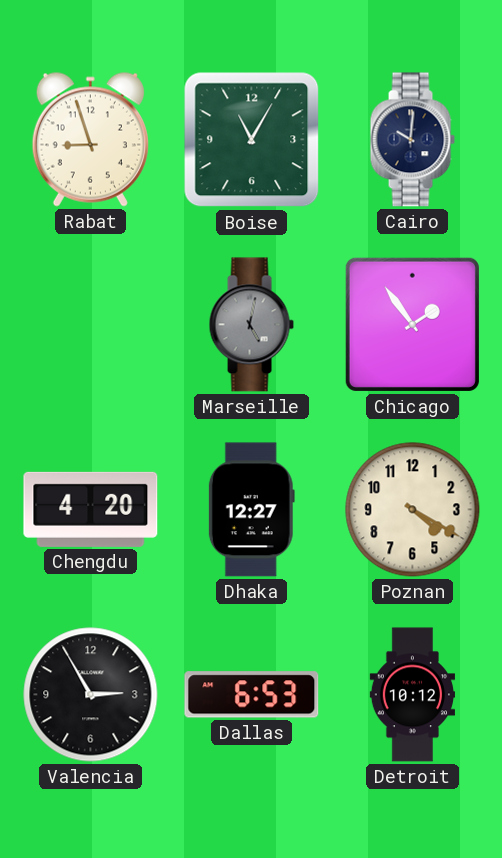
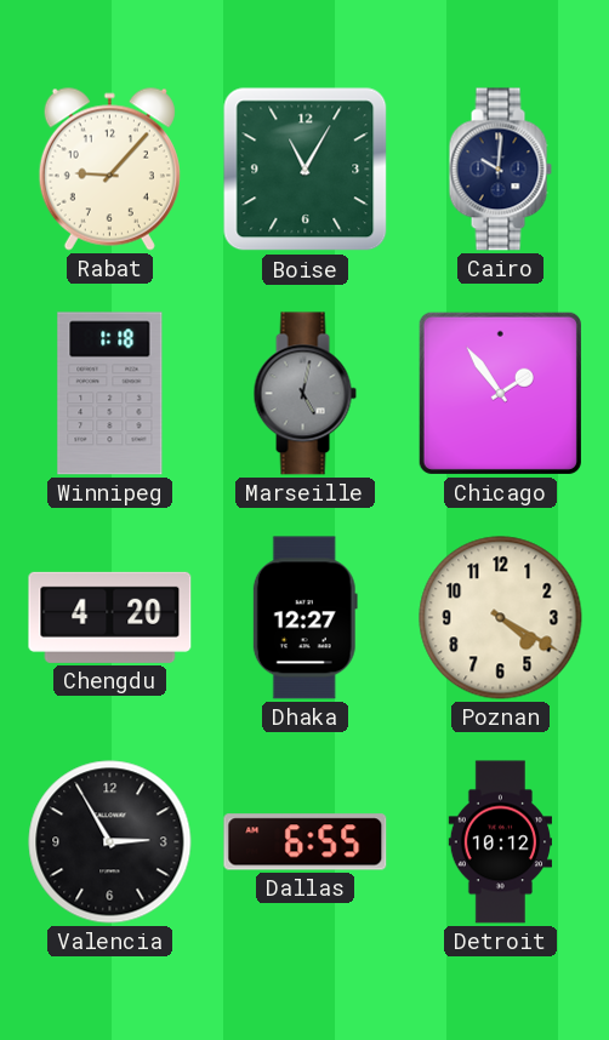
Rabat: 8:57 -> 9:07
Winnipeg: none -> 1:18
Dallas: 6:53 -> 6:55
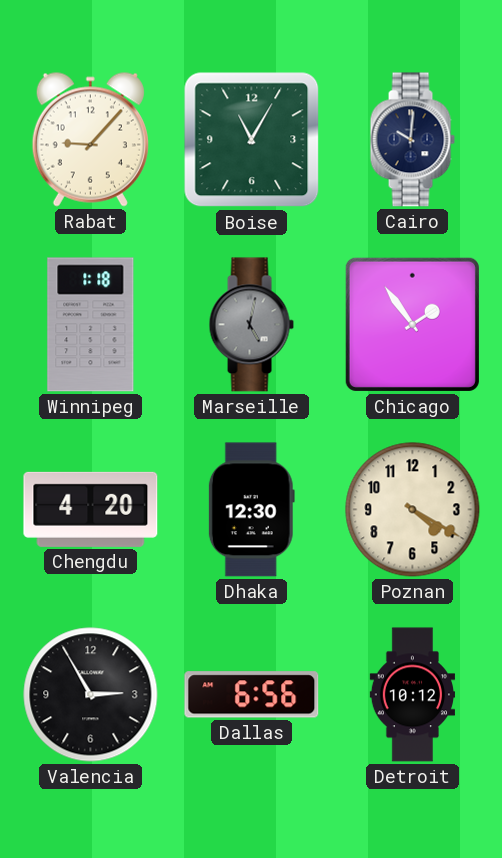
Dhaka: 12:27 -> 12:30
Dallas: 6:55 -> 6:56
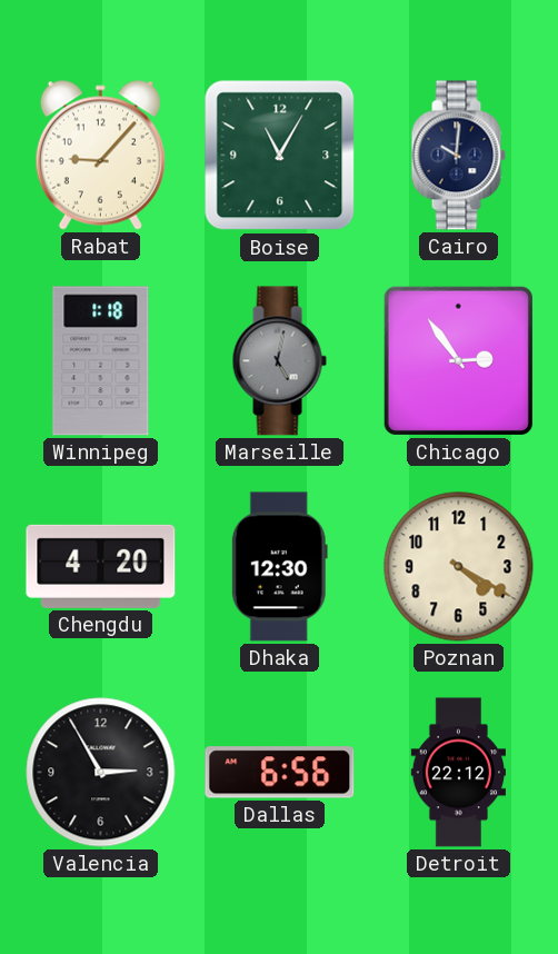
Chicago: 1:54 -> 2:54
Detroit: 10:12 -> 22:12
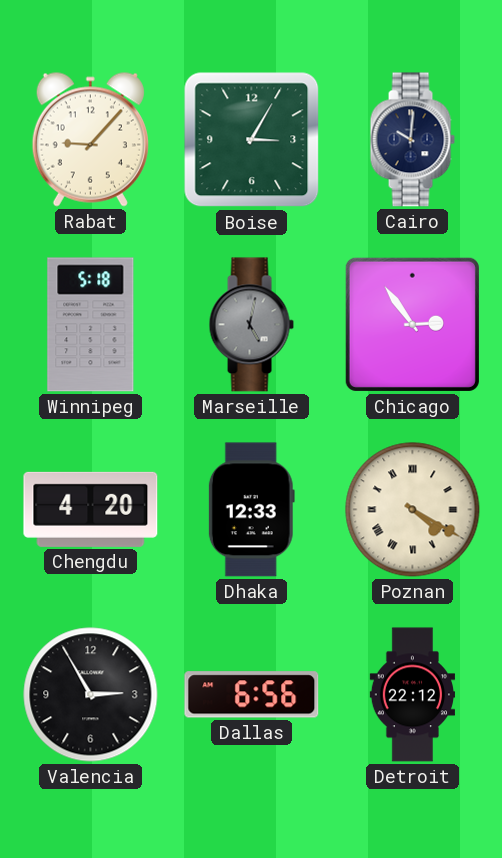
Boise: 11:05 -> 3:05
Winnipeg: 1:18 -> 5:18
Dhaka: 12:30 -> 12:33
Poznan numerals: Arabic -> Roman
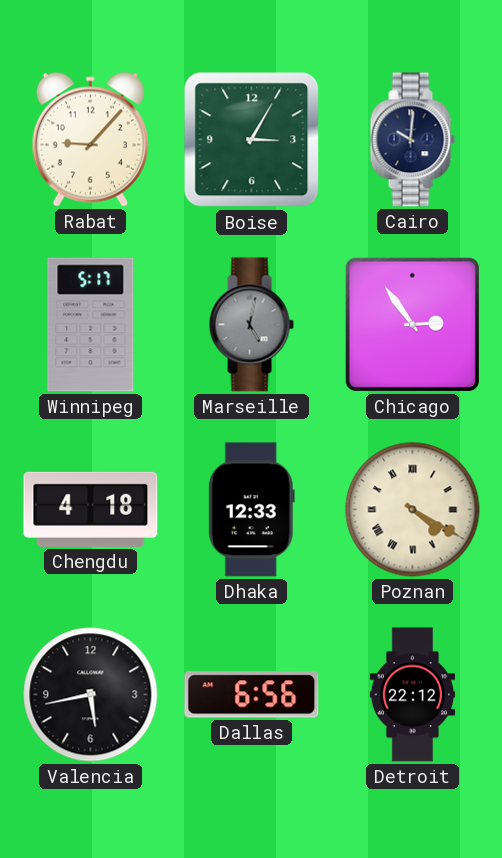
Winnipeg: 5:18 -> 5:17
Chengdu: 4:20 -> 4:18
Valencia: 2:55 -> 5:43
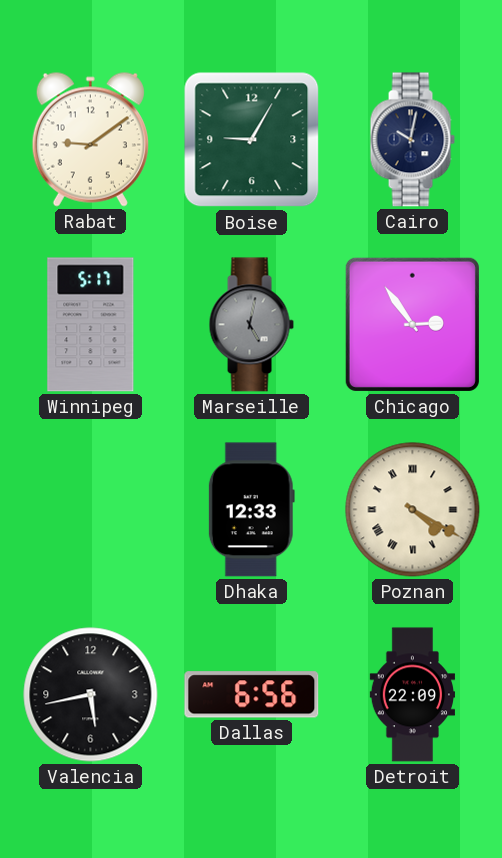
Rabat: 9:07 -> 9:09
Boise: 3:05 -> 9:05
Cairo: 10:01 -> 10:02
Chengdu: 4:18 -> none
Detroit: 22:12 -> 22:09
